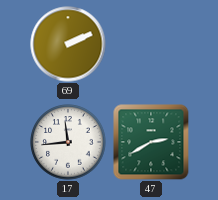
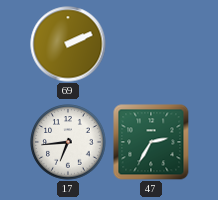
17: 11:44 -> 6:44
47: 2:40 -> 2:35
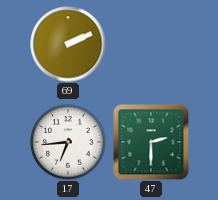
47: 2:35 -> 2:30
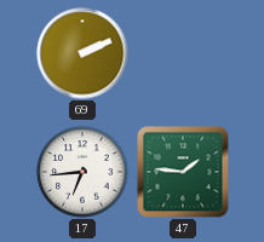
47: 2:30 -> 1:46
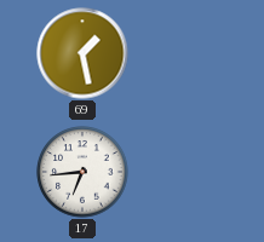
69: 2:11 -> 1:28
47: 1:46 -> none
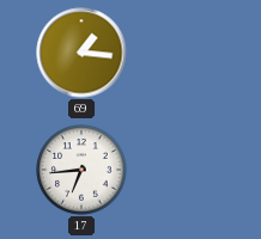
69: 1:28 -> 1:16
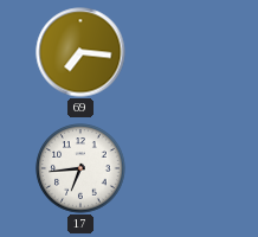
69: 1:16 -> 7:16
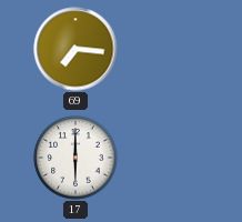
17: 6:44 -> 6:00
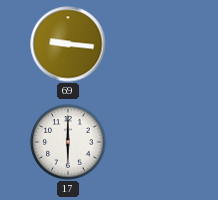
69: 7:16 -> 9:16
